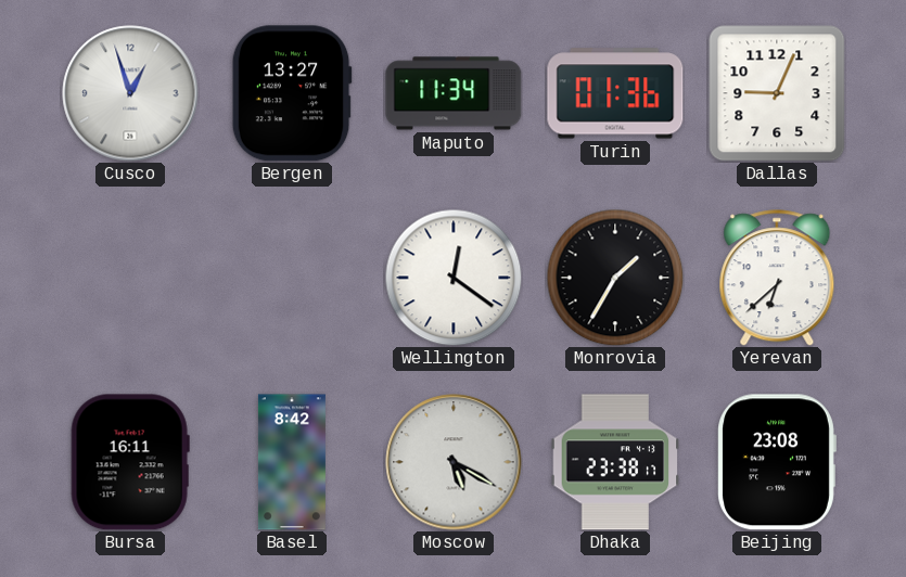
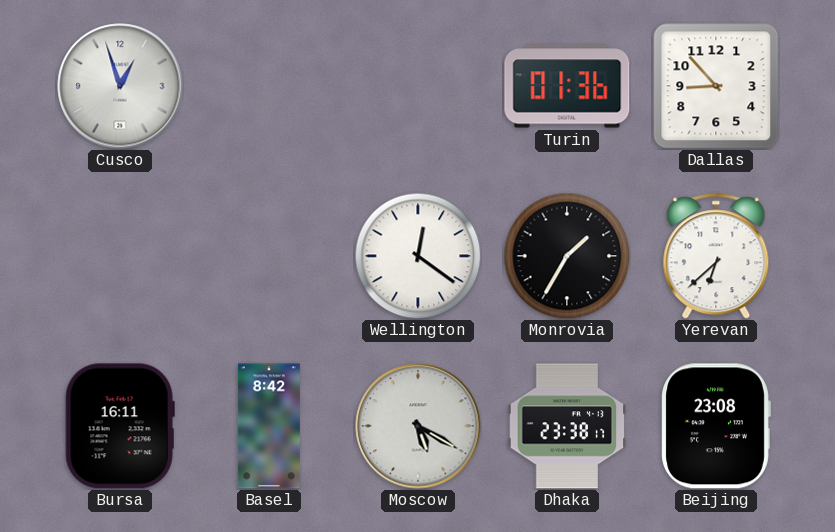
Bergen: 13:27 -> none
Maputo: 11:34 -> none
Dallas: 9:04 -> 8:53
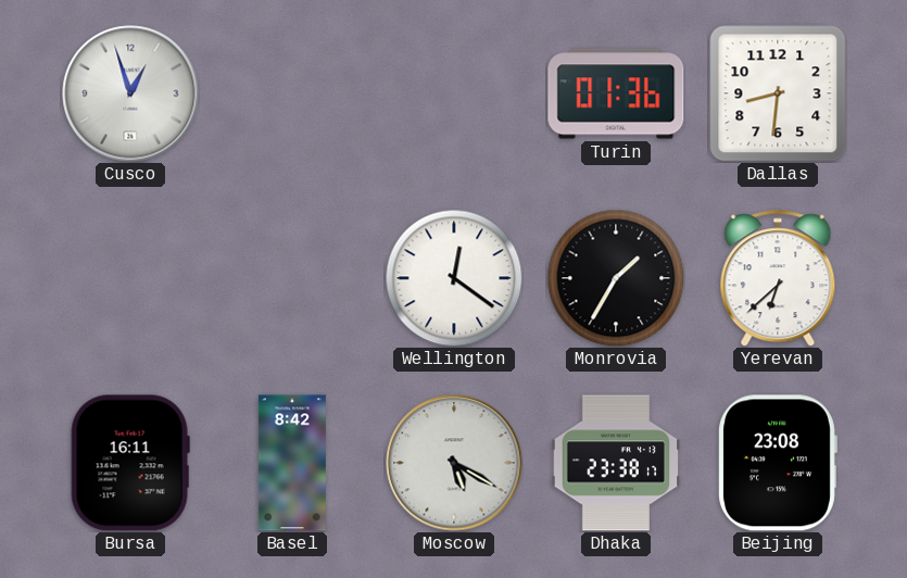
Dallas: 8:53 -> 8:31
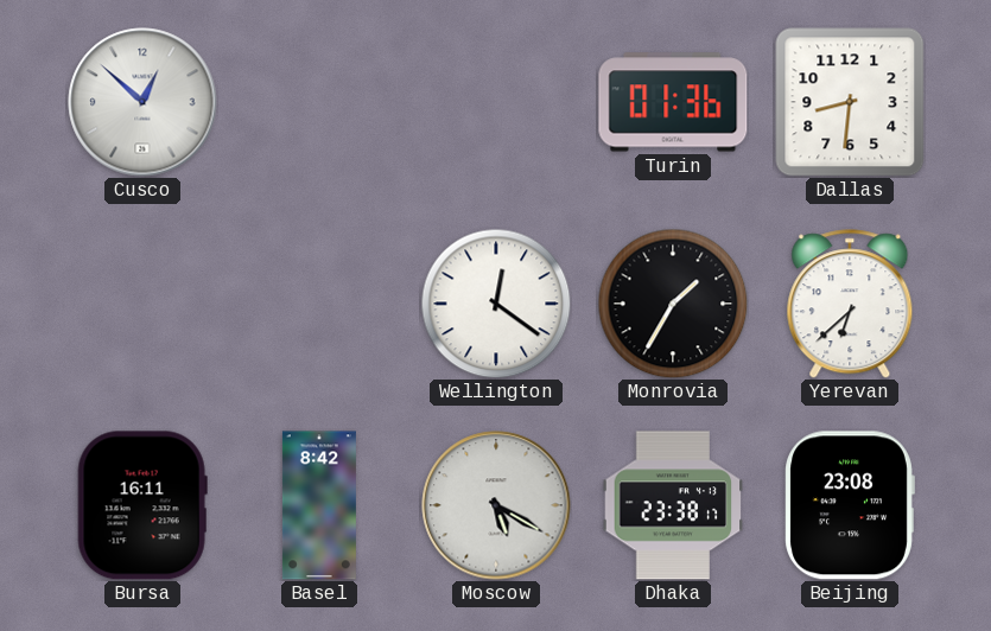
Cusco: 12:57 -> 12:52
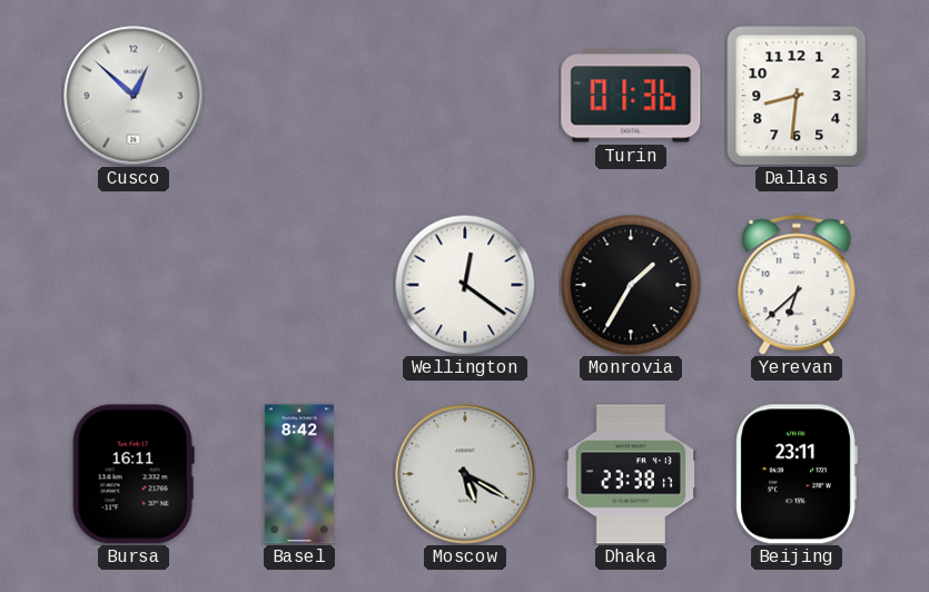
Beijing: 23:08 -> 23:11
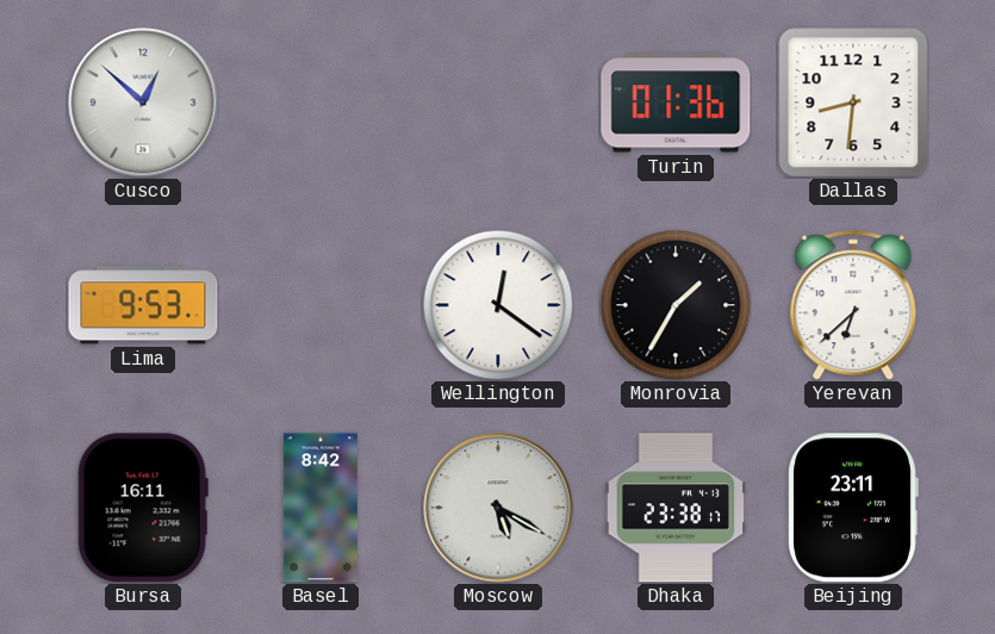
Lima: none -> 9:53
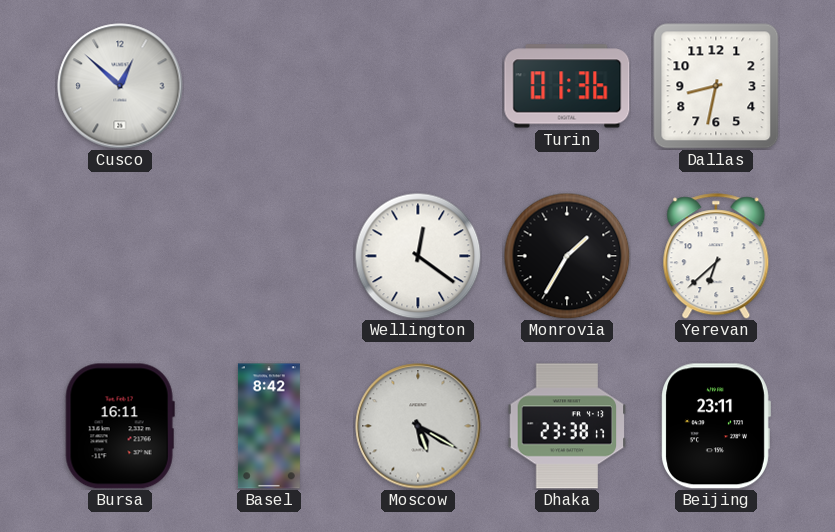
Dallas: 8:31 -> 8:32
Lima: 9:53 -> none
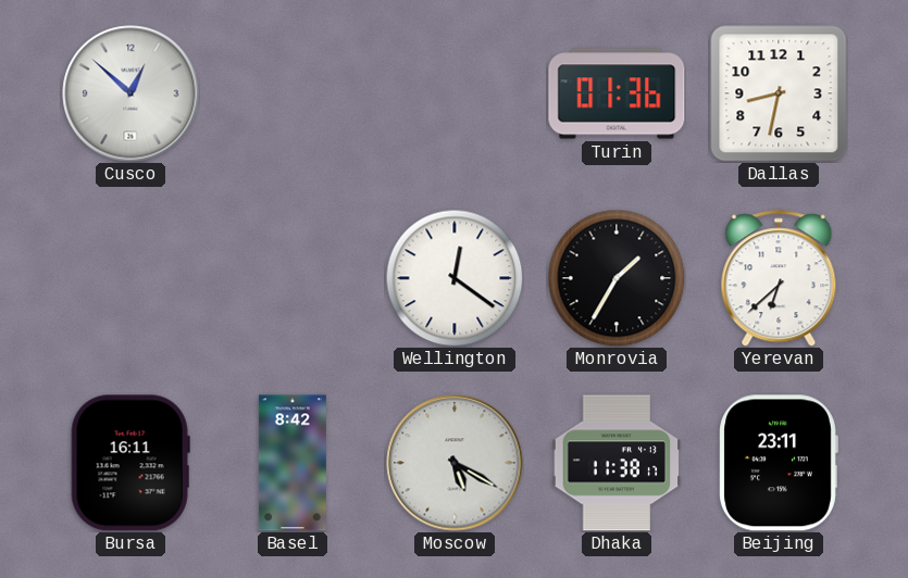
Dhaka: 23:38 -> 11:38
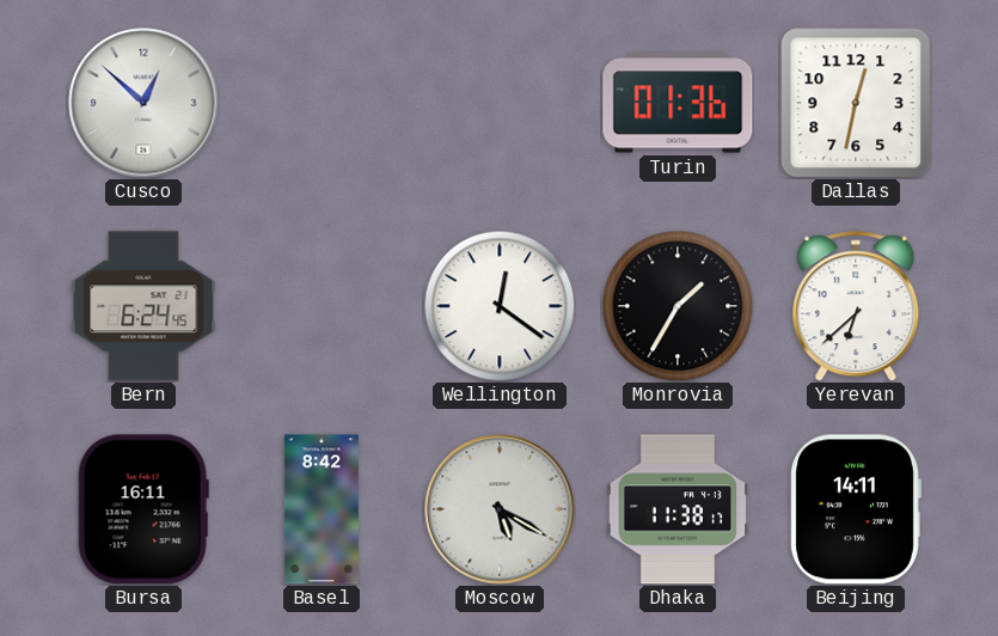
Dallas: 8:32 -> 12:32
Bern: none -> 6:24
Beijing: 23:11 -> 14:11
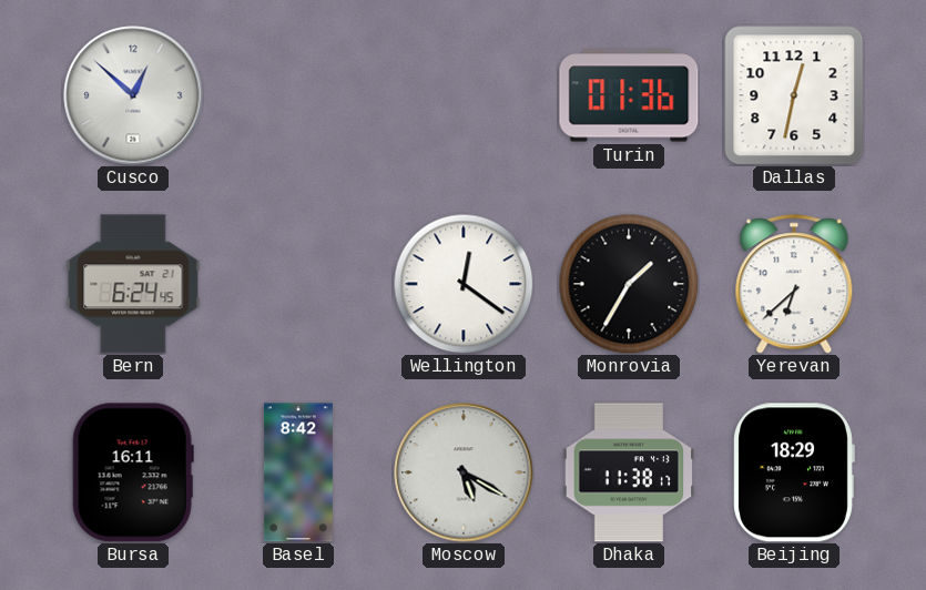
Beijing: 14:11 -> 18:29
